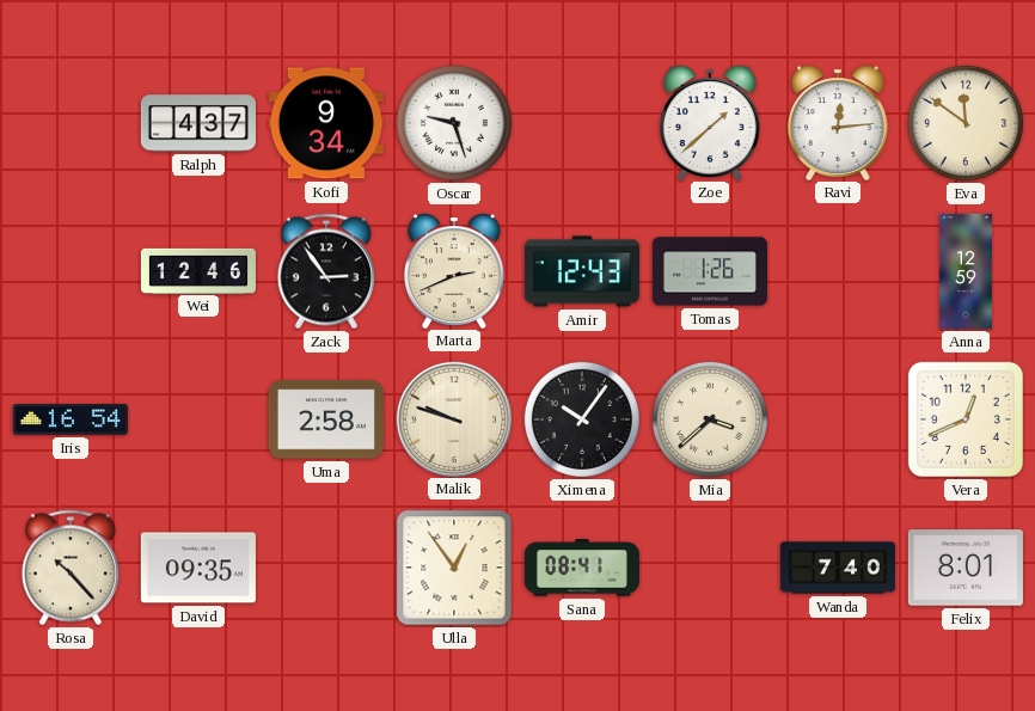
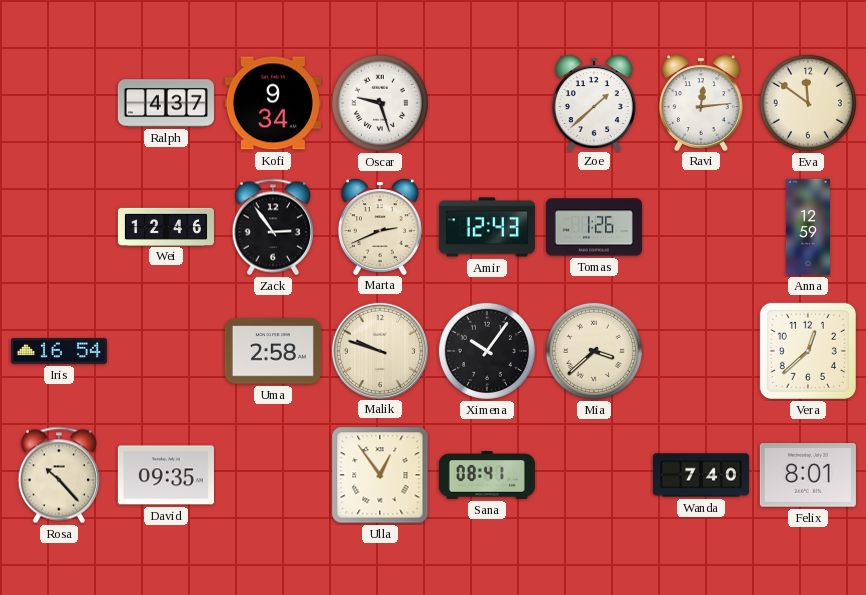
Vera: 12:41 -> 12:38
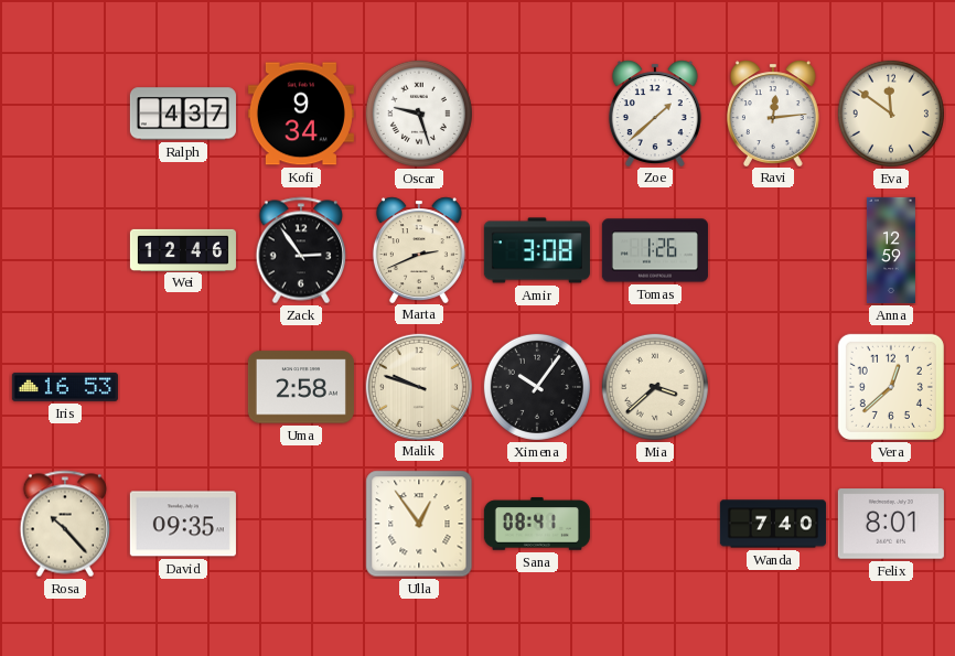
Amir: 12:43 -> 3:08
Iris: 16:54 -> 16:53
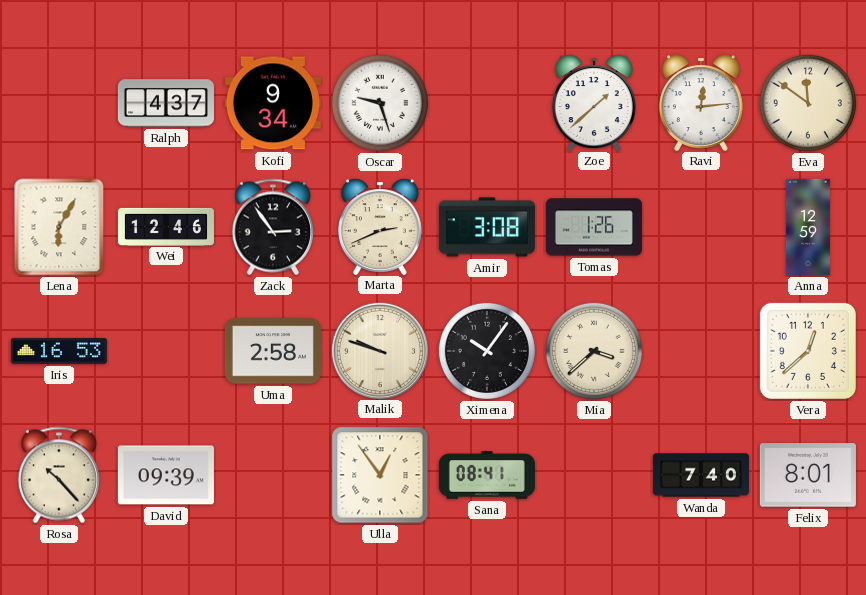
Lena: none -> 6:05
David: 09:35 -> 09:39
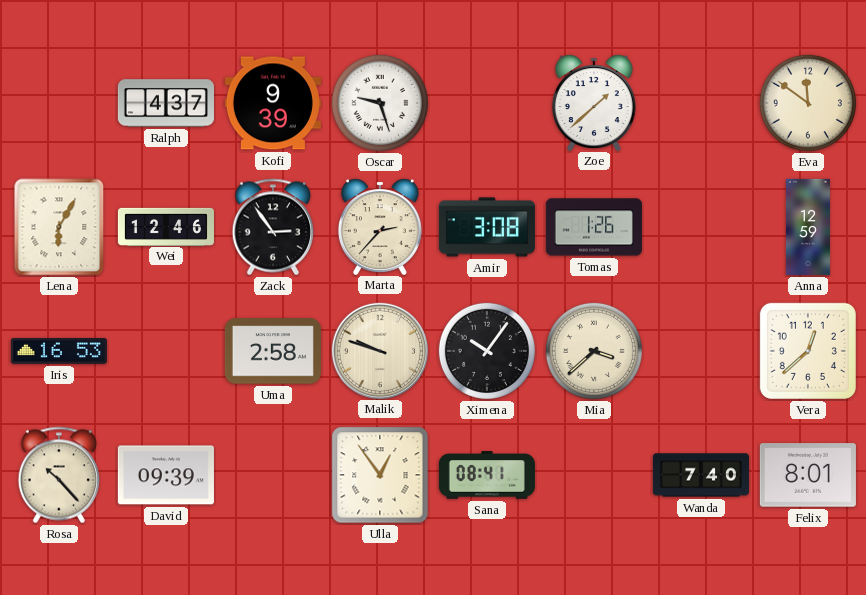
Kofi: 9:34 -> 9:39
Ravi: 12:14 -> none
Marta: 2:41 -> 2:37
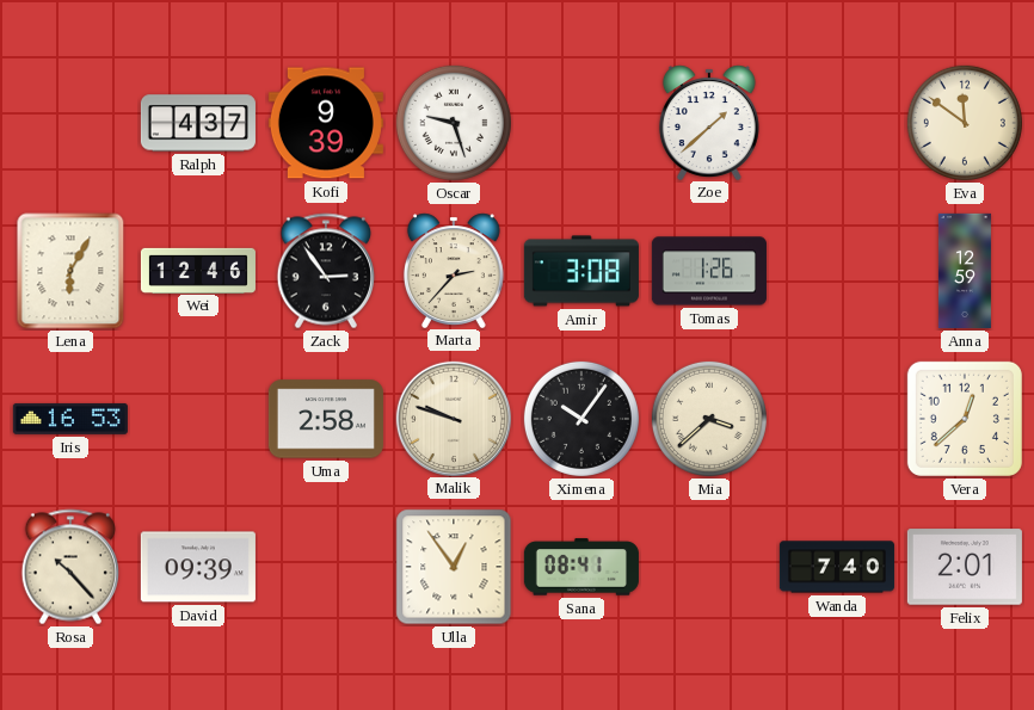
Felix: 8:01 -> 2:01
